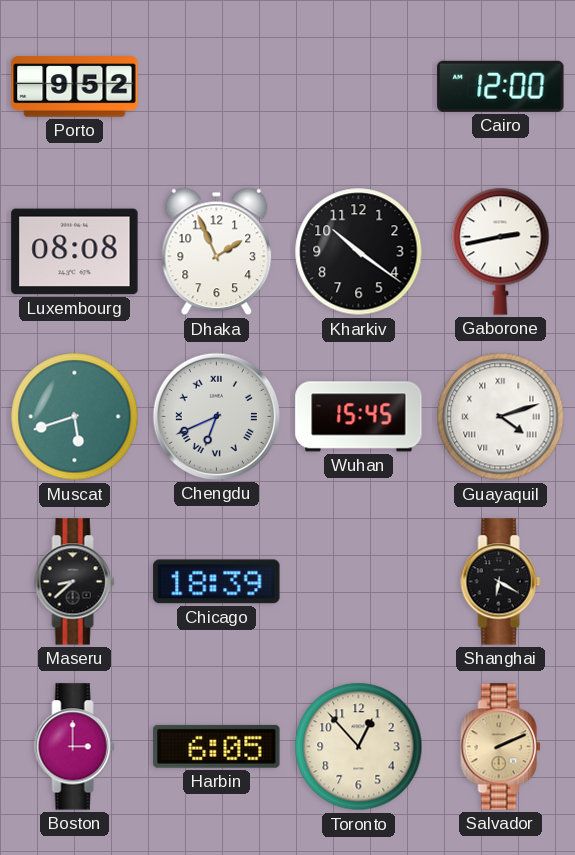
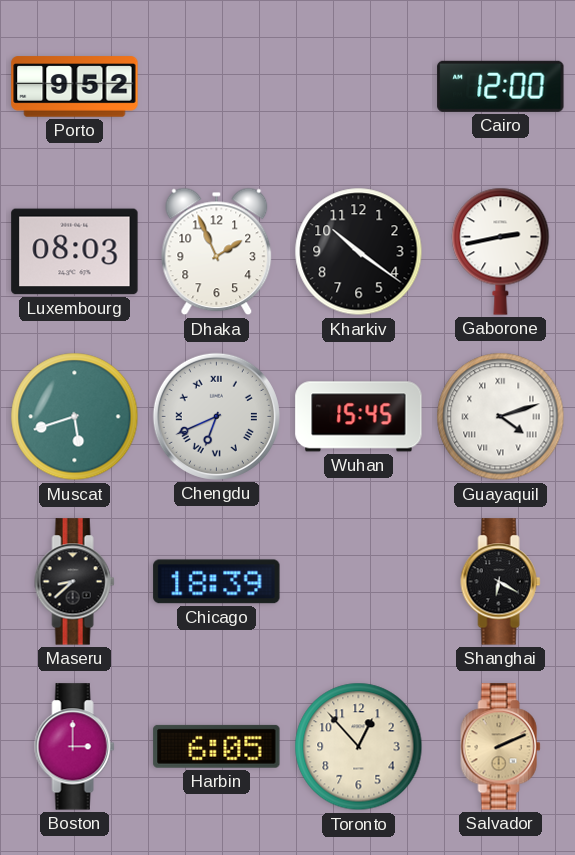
Luxembourg: 08:08 -> 08:03
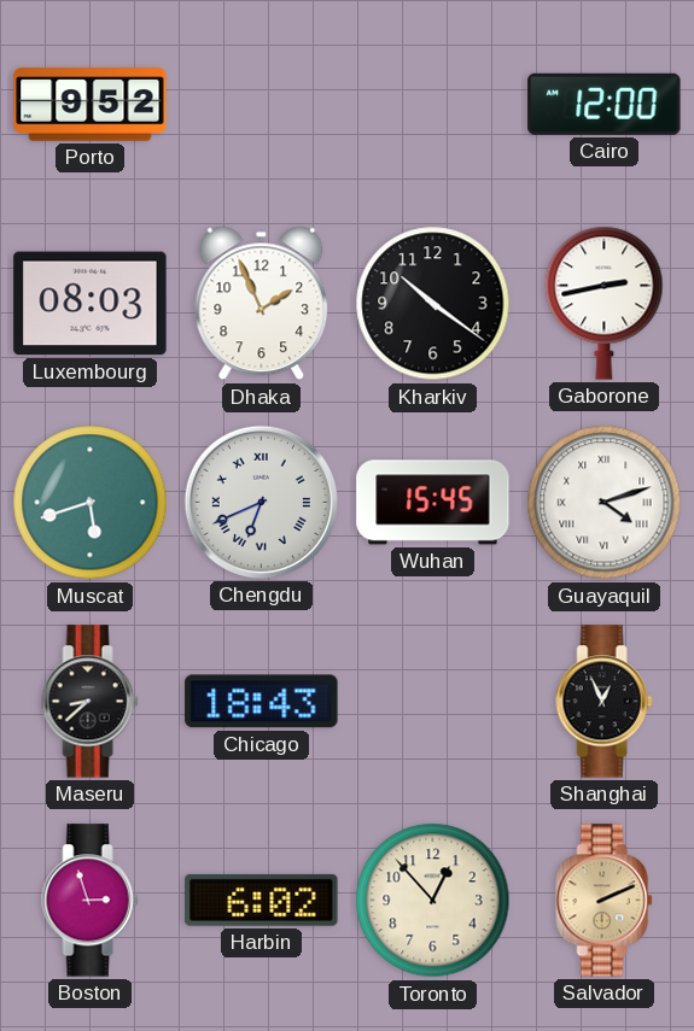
Chicago: 18:39 -> 18:43
Shanghai: 6:20 -> 12:56
Boston: 3:00 -> 2:57
Harbin: 6:05 -> 6:02
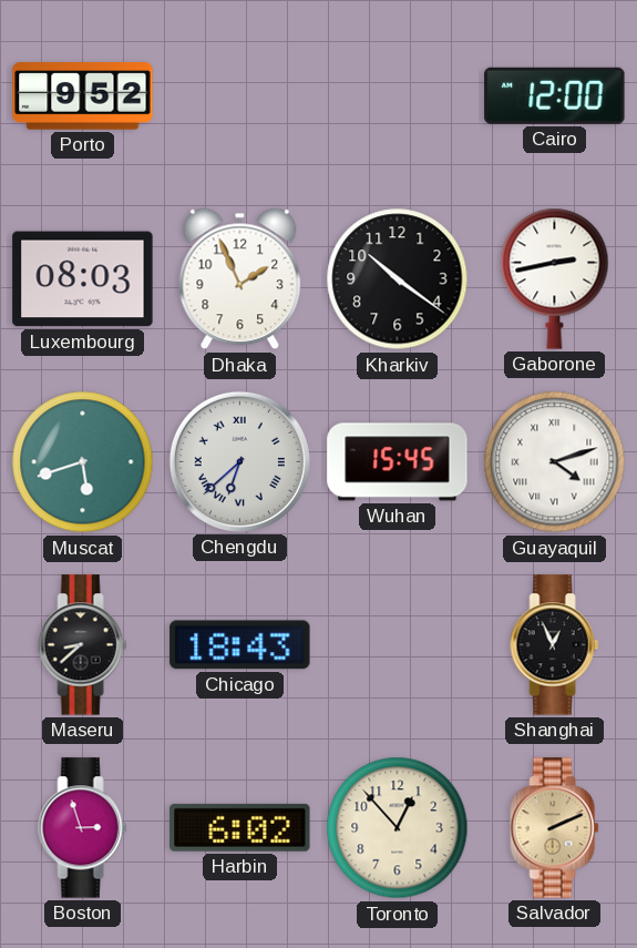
Chengdu: 6:41 -> 6:38
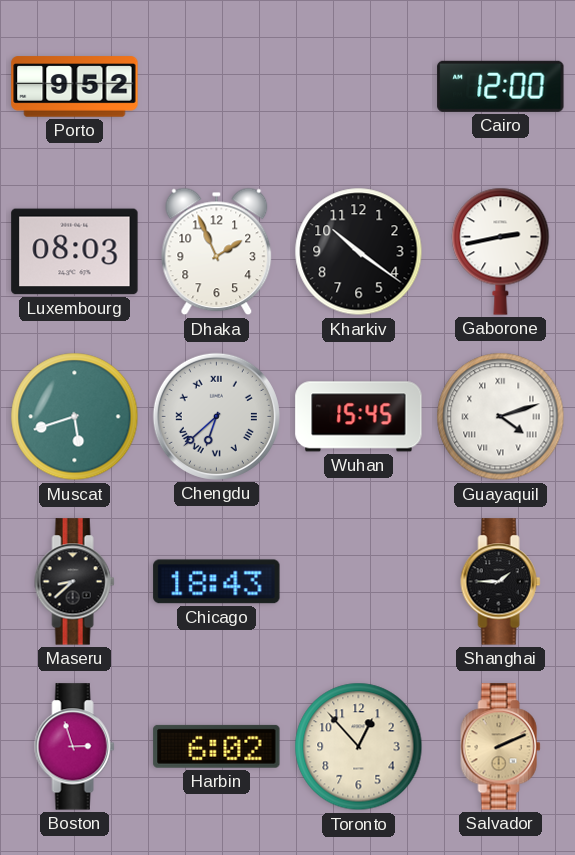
Shanghai: 12:56 -> 1:45
